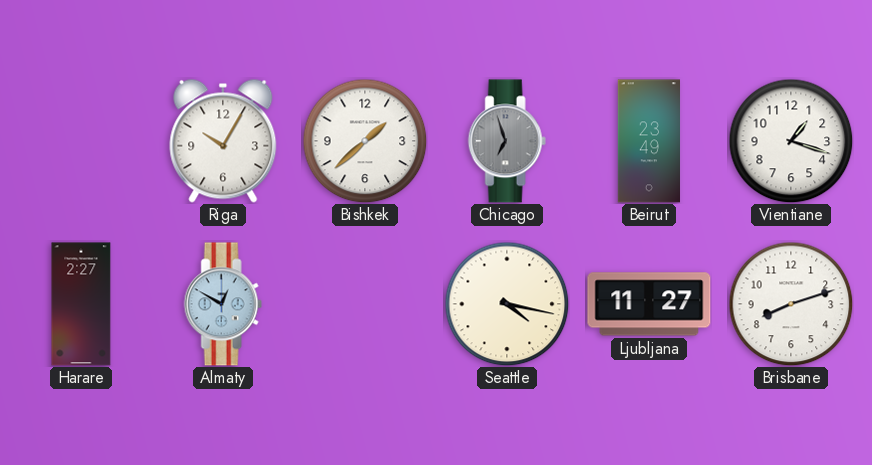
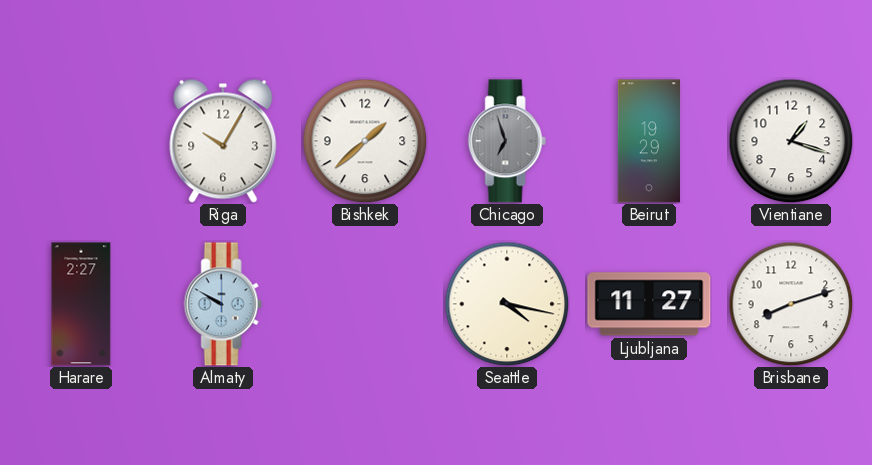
Beirut: 23:49 -> 19:29
Almaty: 12:50 -> 9:50
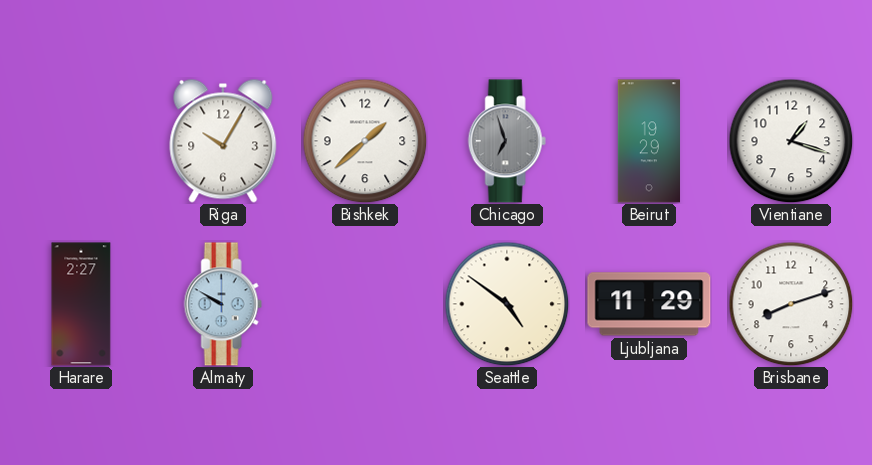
Seattle: 4:17 -> 4:51
Ljubljana: 11:27 -> 11:29
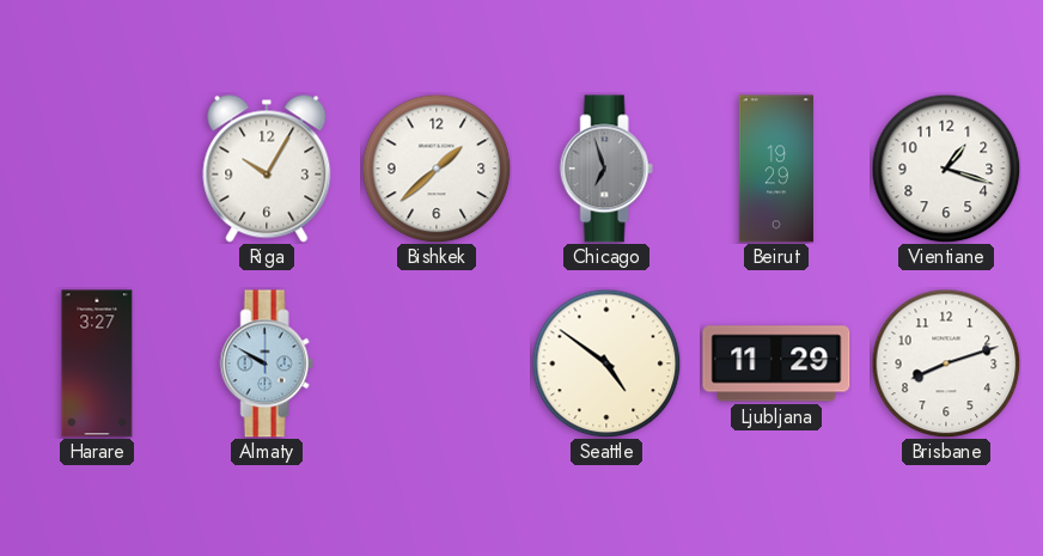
Harare: 2:27 -> 3:27
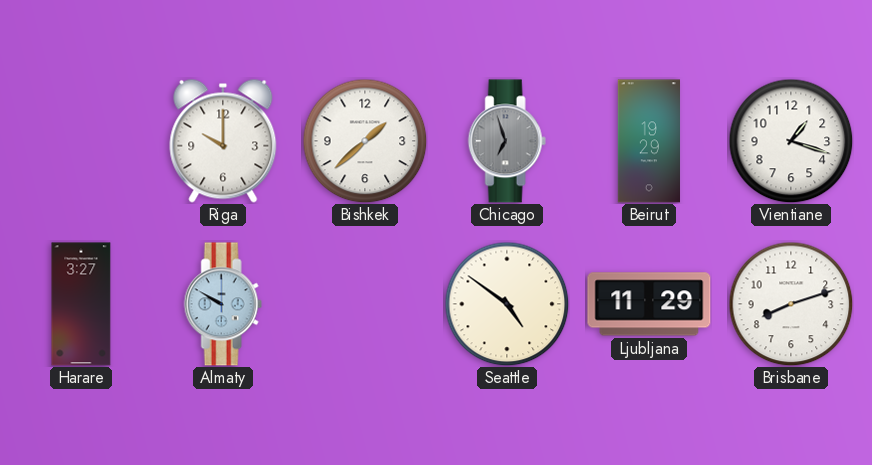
Riga: 10:05 -> 10:00
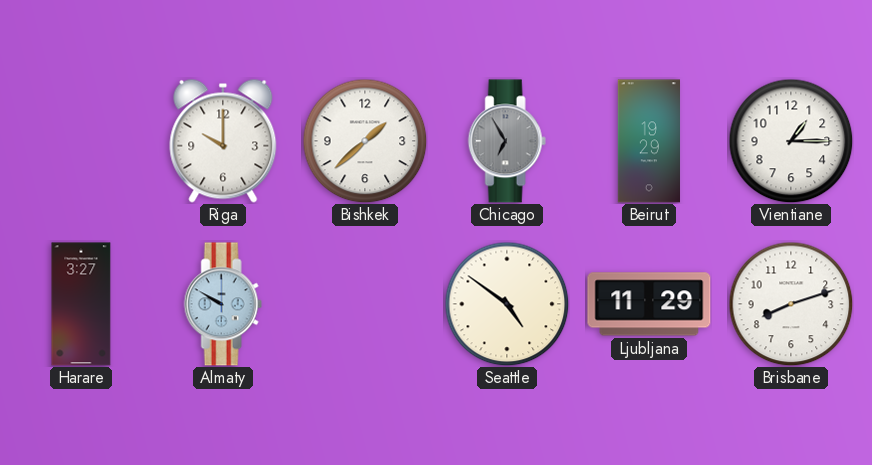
Chicago: 6:57 -> 6:55
Vientiane: 1:18 -> 1:15
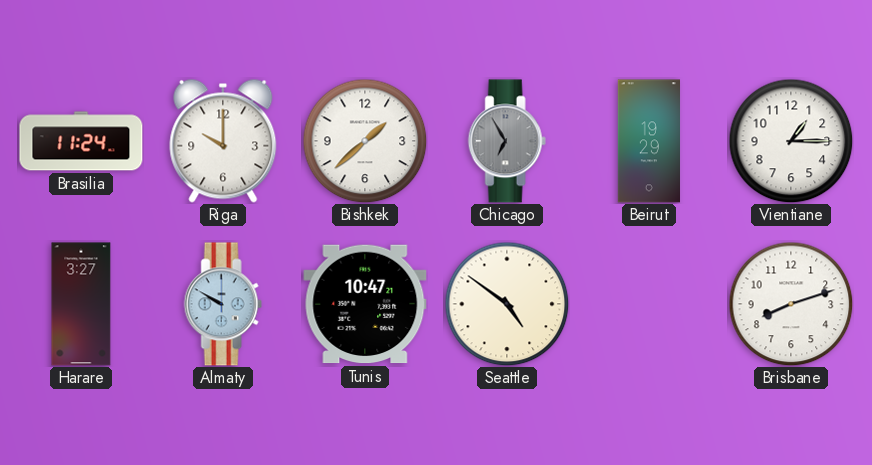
Brasilia: none -> 11:24
Tunis: none -> 10:47
Ljubljana: 11:29 -> none
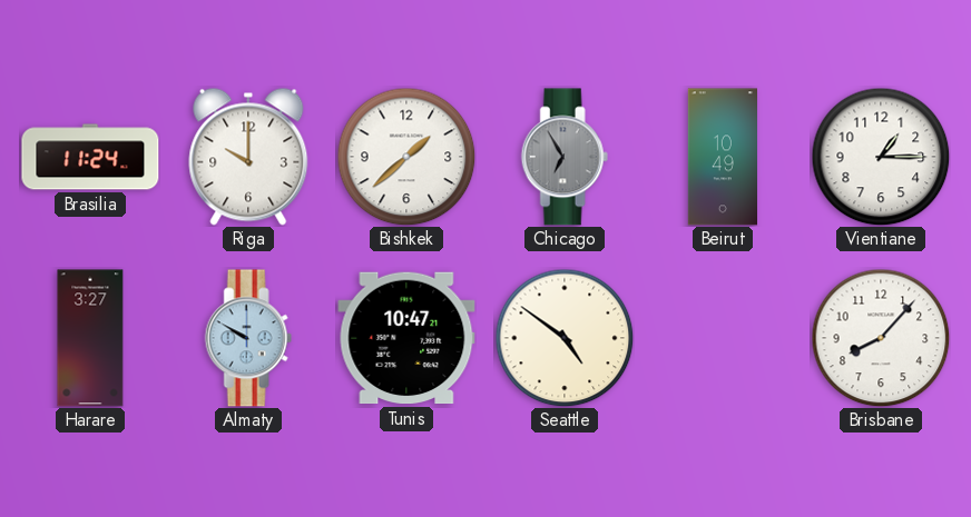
Beirut: 19:29 -> 10:49
Brisbane: 8:12 -> 8:07
